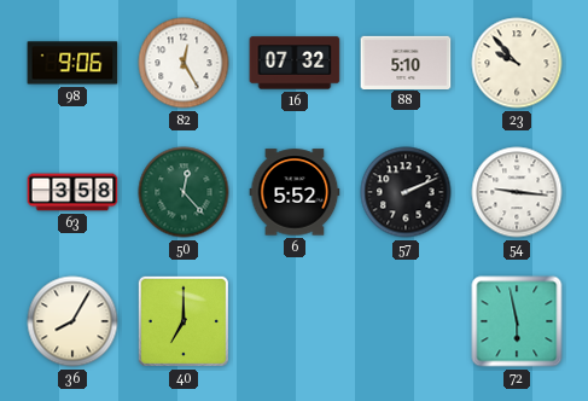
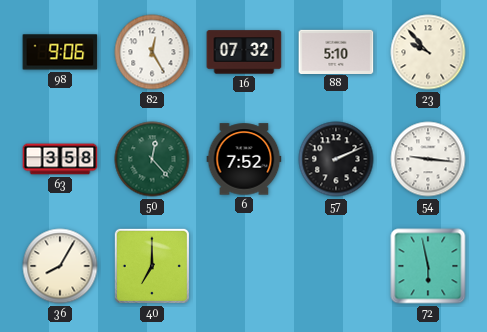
6: 5:52 -> 7:52
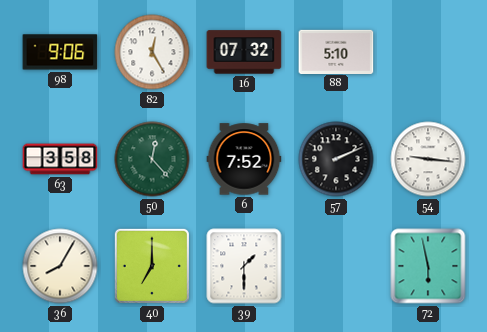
23: 9:53 -> none
39: none -> 1:30
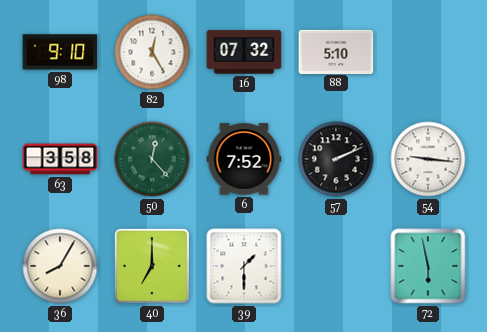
98: 9:06 -> 9:10
